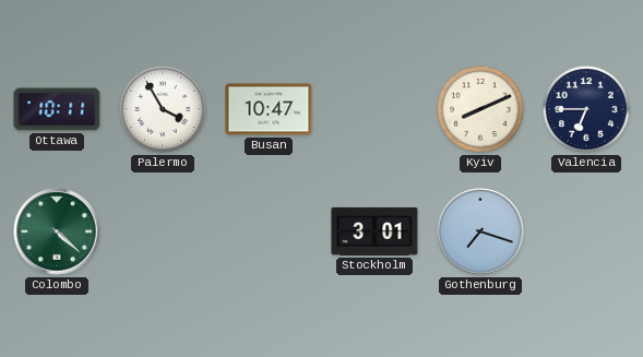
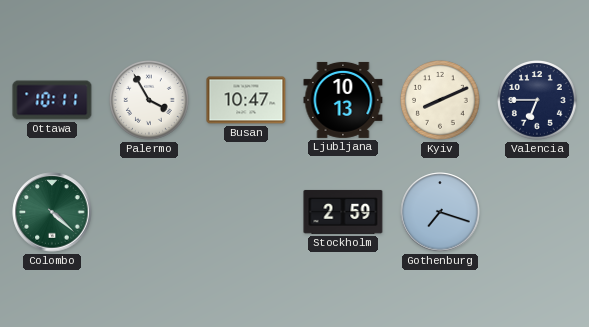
Ljubljana: none -> 10:13
Stockholm: 3:01 -> 2:59
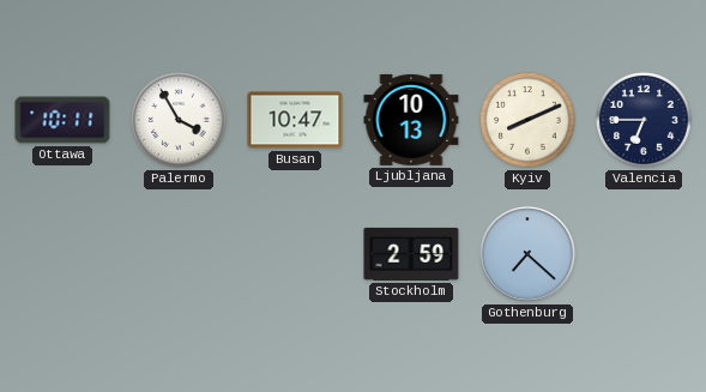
Colombo: 4:22 -> none
Gothenburg: 7:18 -> 7:22
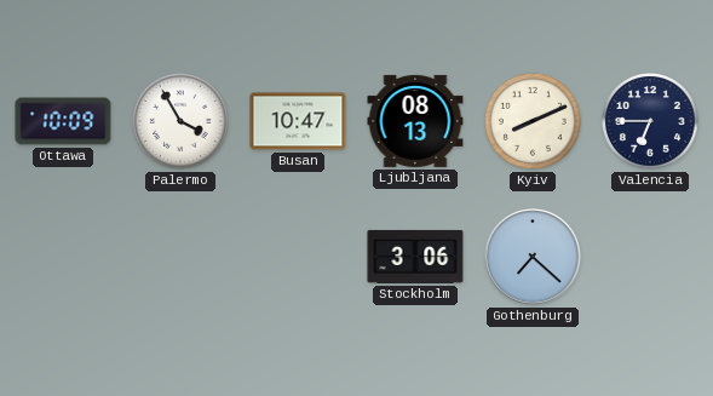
Ottawa: 10:11 -> 10:09
Ljubljana: 10:13 -> 08:13
Stockholm: 2:59 -> 3:06
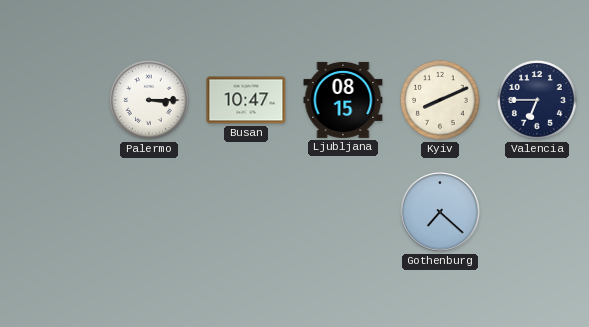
Ottawa: 10:09 -> none
Palermo: 3:55 -> 3:15
Ljubljana: 08:13 -> 08:15
Stockholm: 3:06 -> none
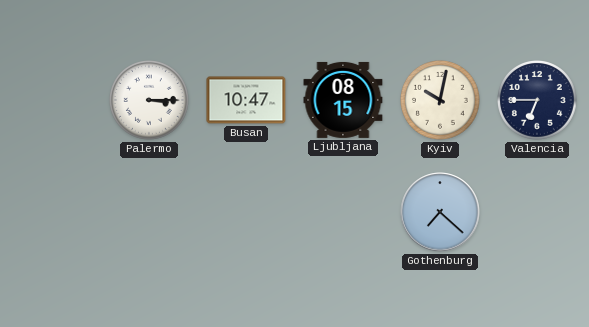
Kyiv: 8:11 -> 10:02
